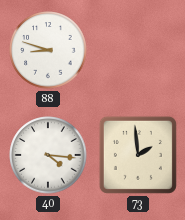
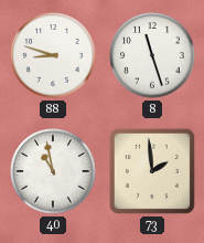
8: none -> 11:27
40: 4:16 -> 10:58
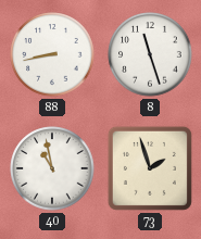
88: 8:48 -> 8:43
73: 1:59 -> 1:57
